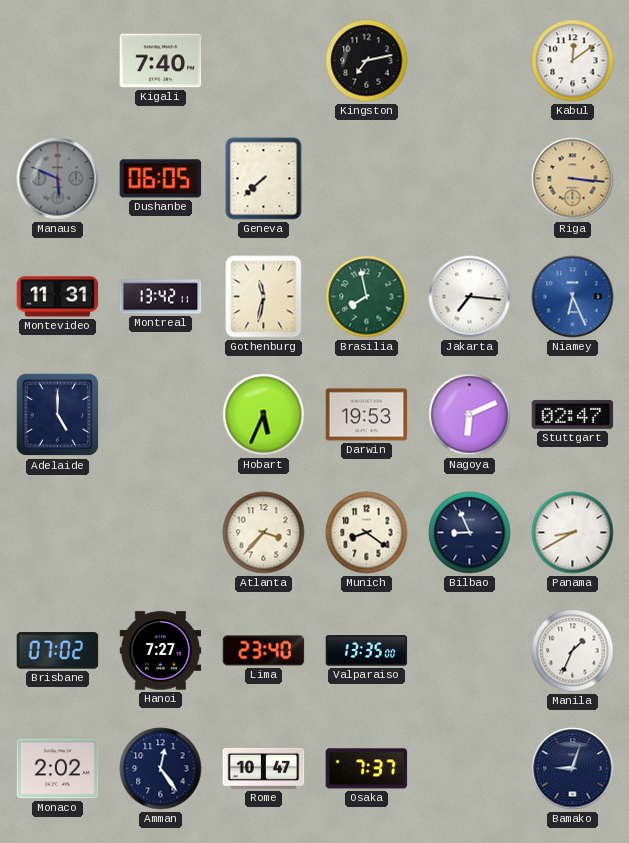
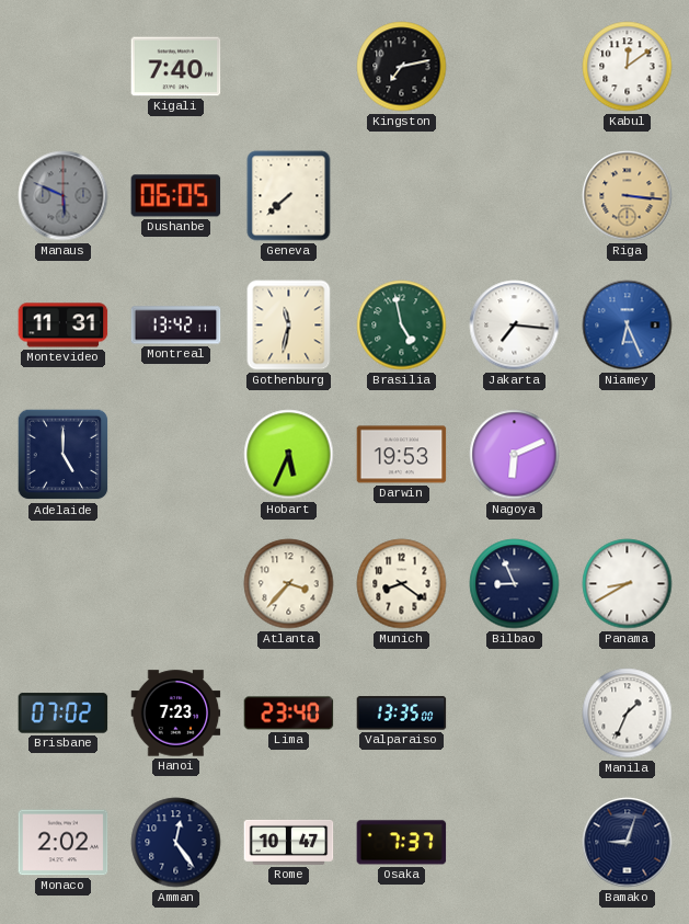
Brasilia: 7:58 -> 4:58
Stuttgart: 02:47 -> none
Hanoi: 7:27 -> 7:23
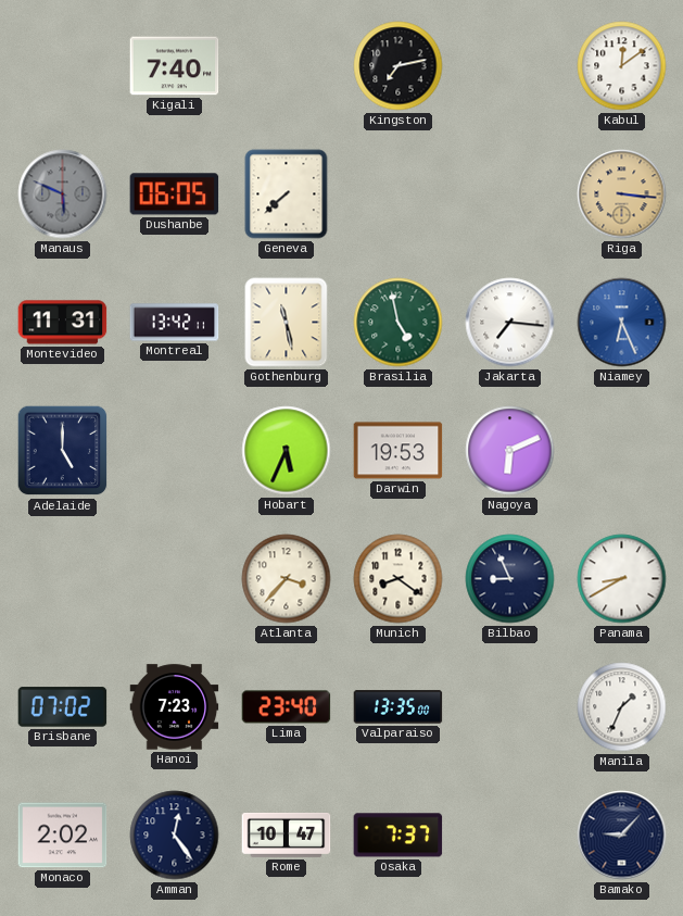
Gothenburg: 11:32 -> 11:28
Bamako: 9:03 -> 9:07
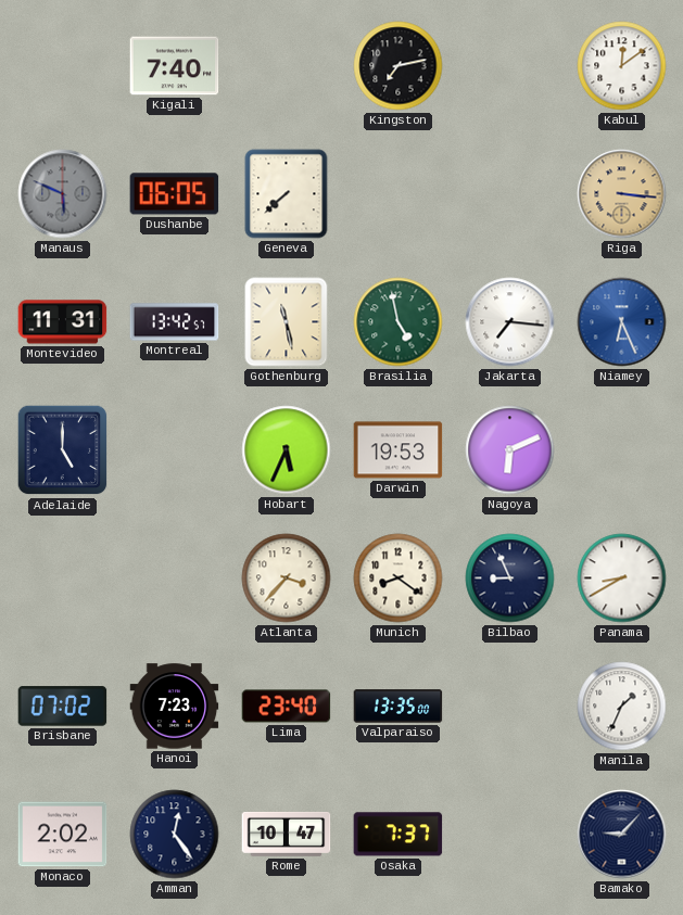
Montreal: 13:42:11 -> 13:42:57
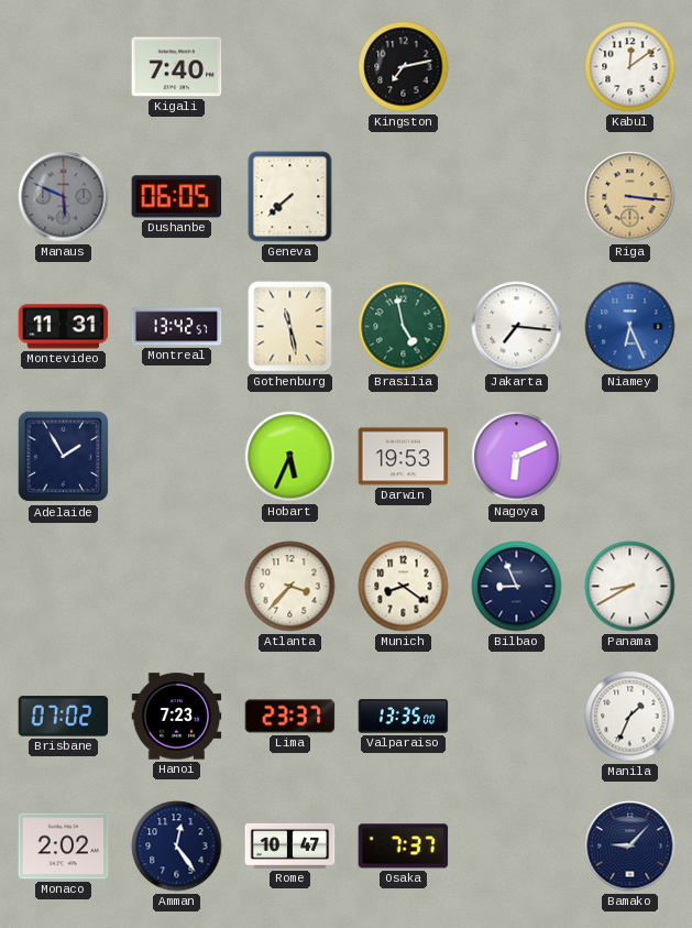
Adelaide: 5:00 -> 1:55
Lima: 23:40 -> 23:37
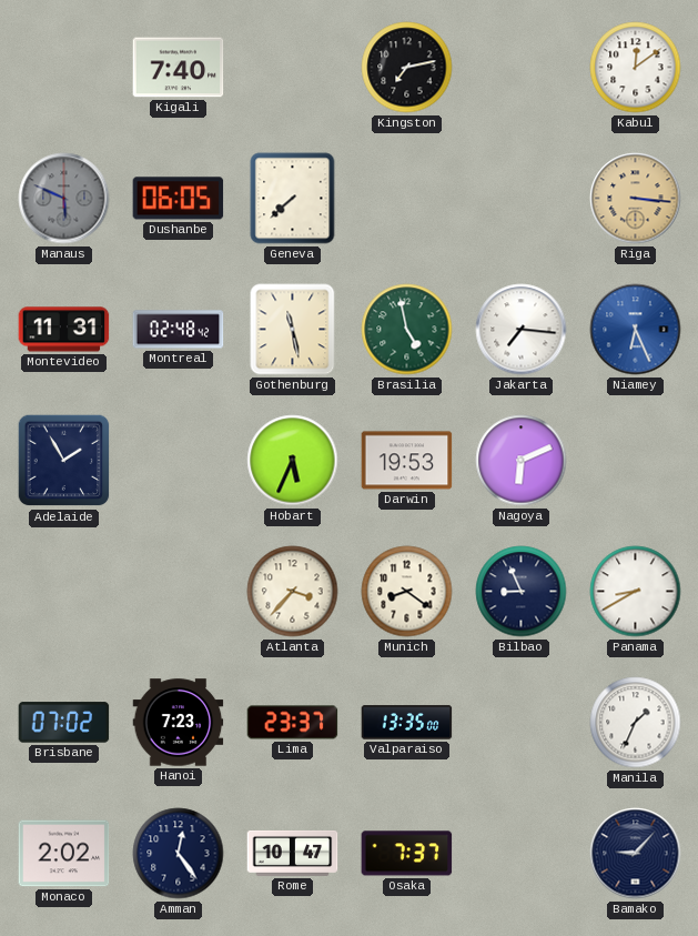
Montreal: 13:42 -> 02:48
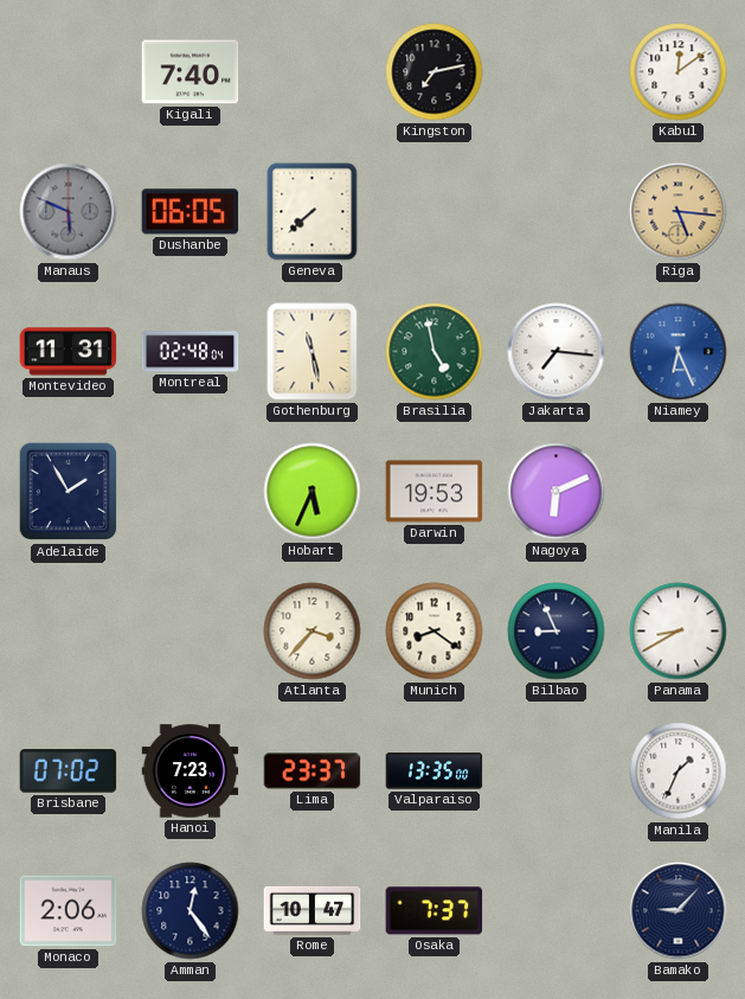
Riga: 3:16 -> 5:16
Montreal: 02:48:42 -> 02:48:04
Monaco: 2:02 -> 2:06
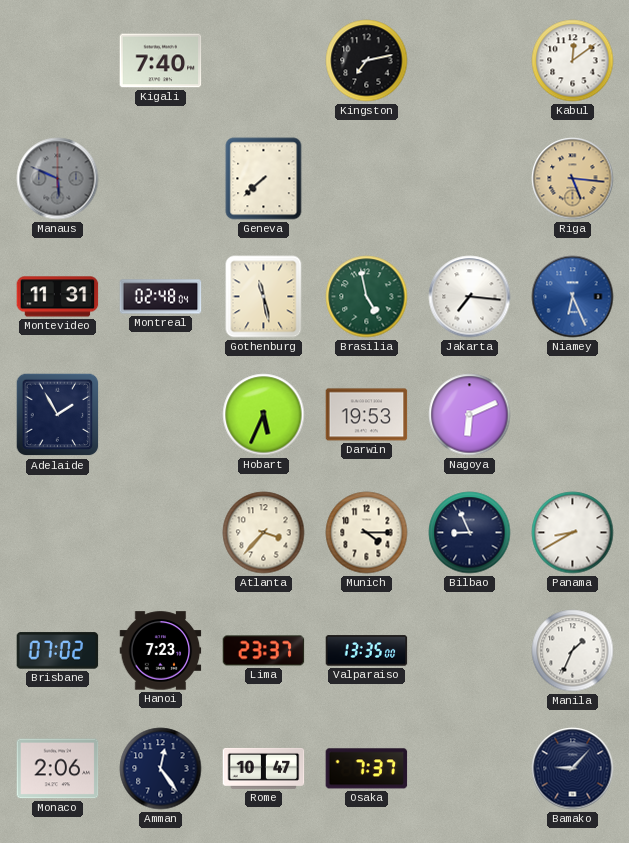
Dushanbe: 06:05 -> none
Munich: 8:21 -> 4:15
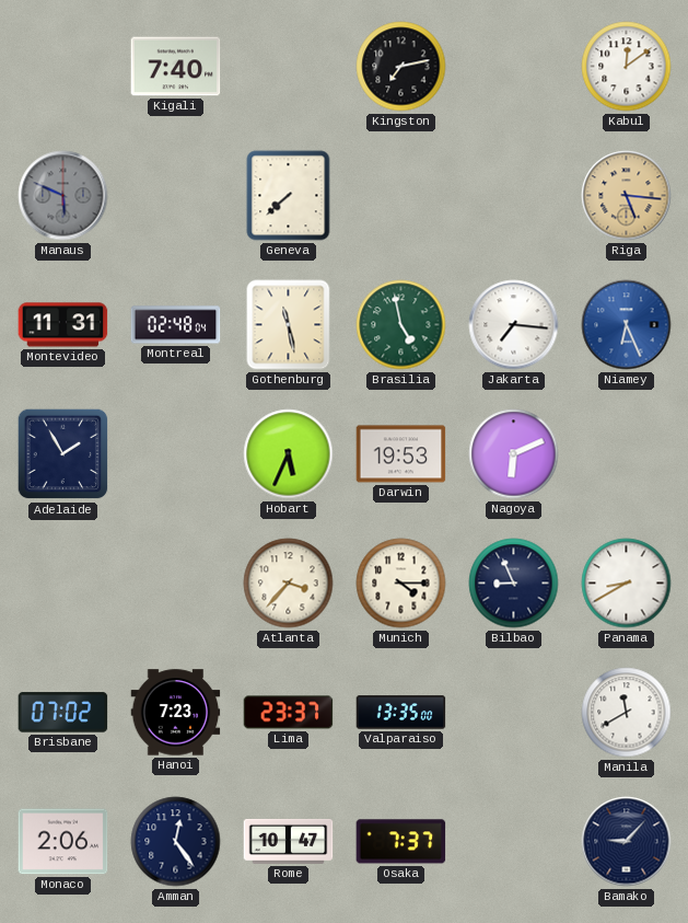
Manila: 1:34 -> 11:40
